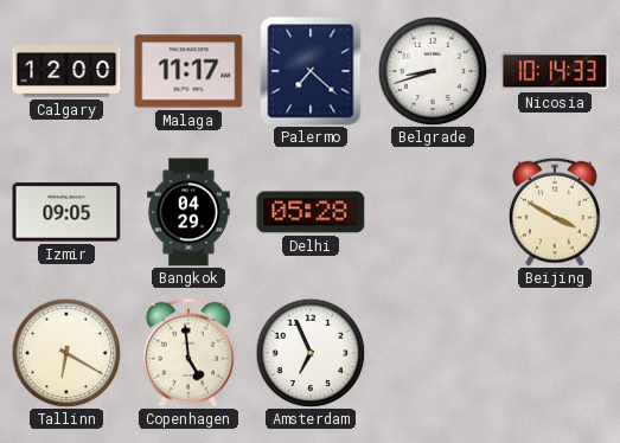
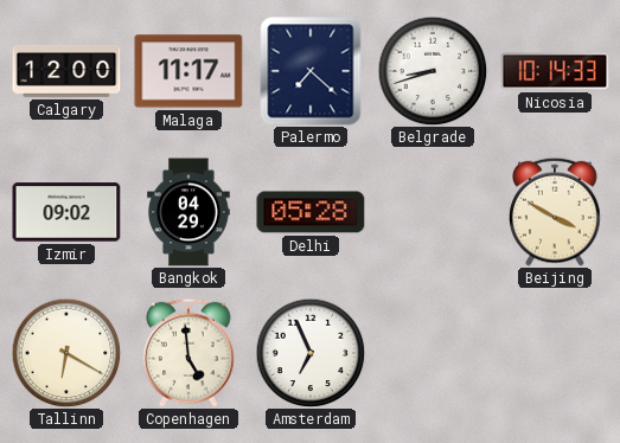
Izmir: 09:05 -> 09:02
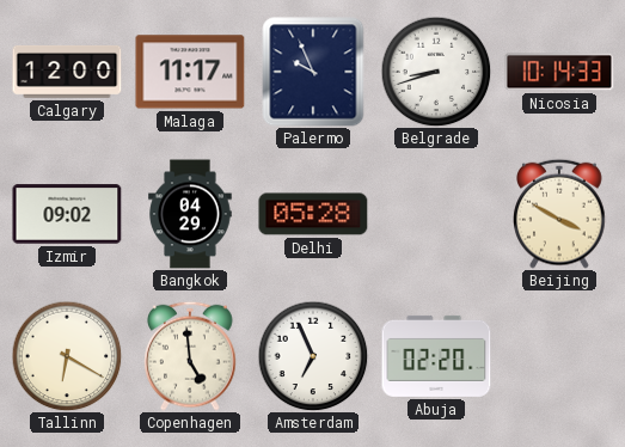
Palermo: 7:22 -> 9:56
Abuja: none -> 02:20
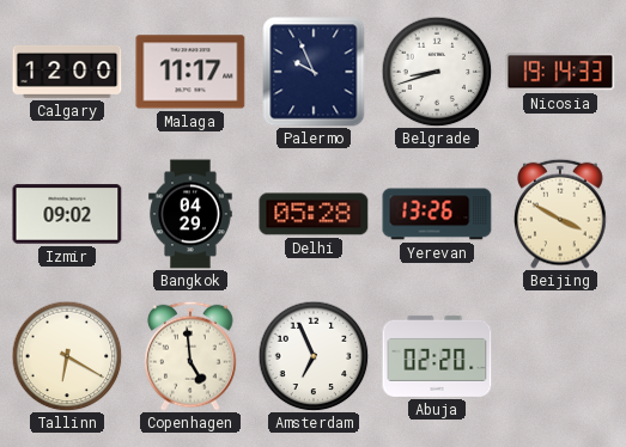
Nicosia: 10:14 -> 19:14
Yerevan: none -> 13:26
